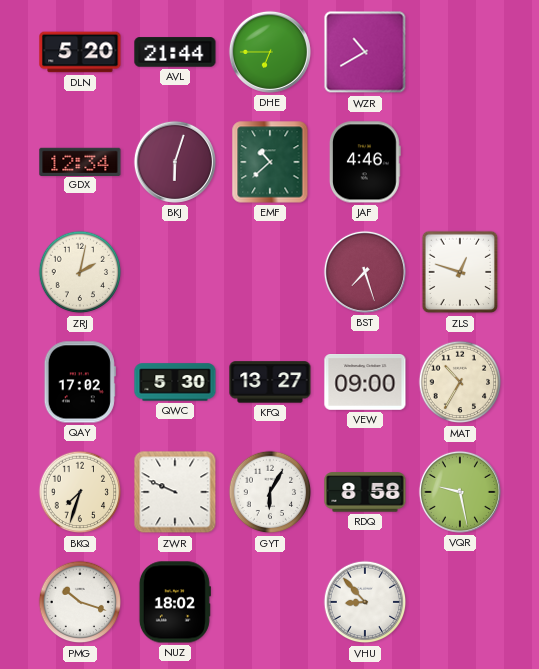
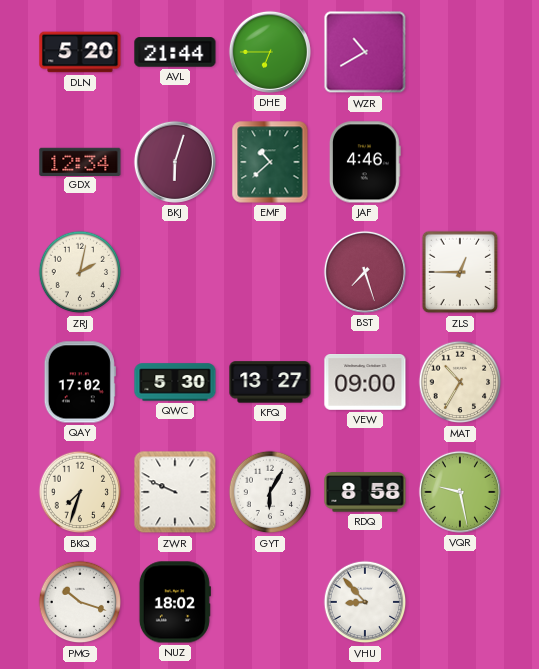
ZLS: 12:48 -> 12:45
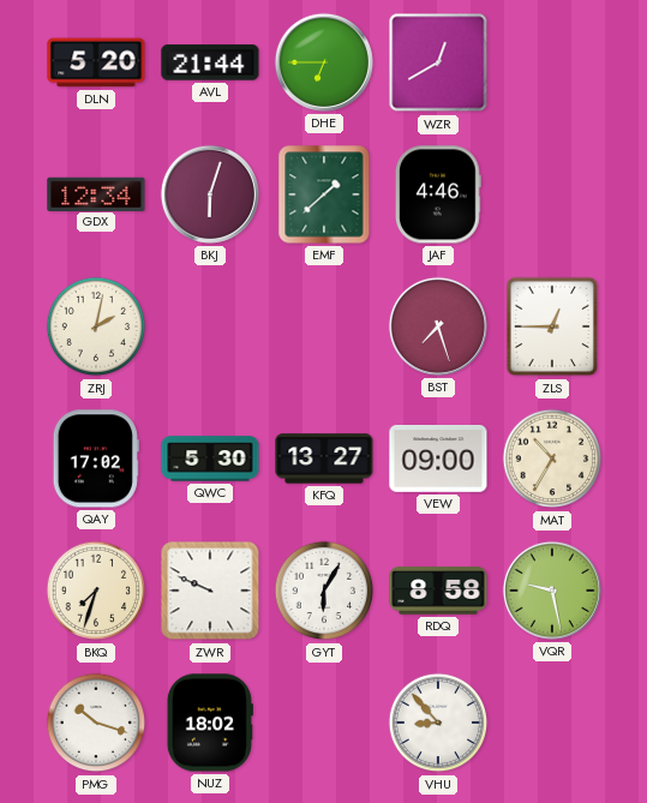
WZR: 10:40 -> 12:40
EMF: 10:38 -> 1:38
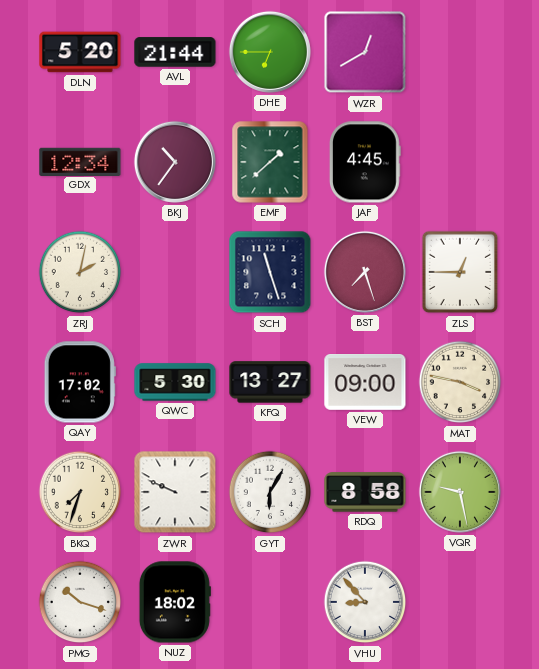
BKJ: 6:03 -> 10:36
JAF: 4:46 -> 4:45
SCH: none -> 11:27
MAT: 10:35 -> 3:47
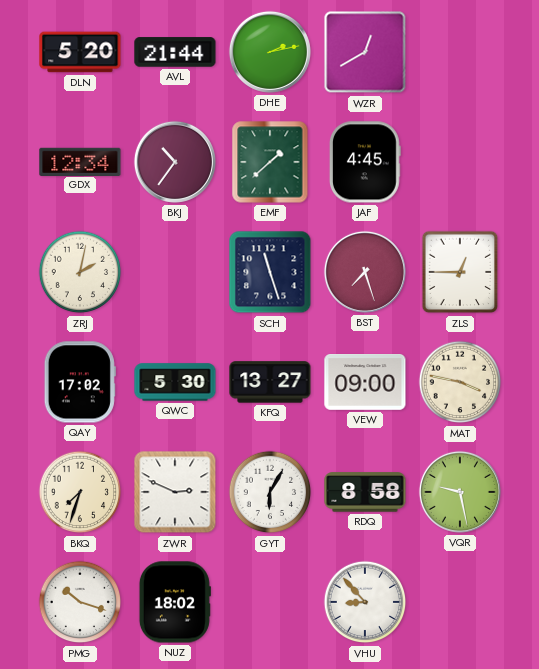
DHE: 6:45 -> 2:13
ZWR: 9:49 -> 2:49
